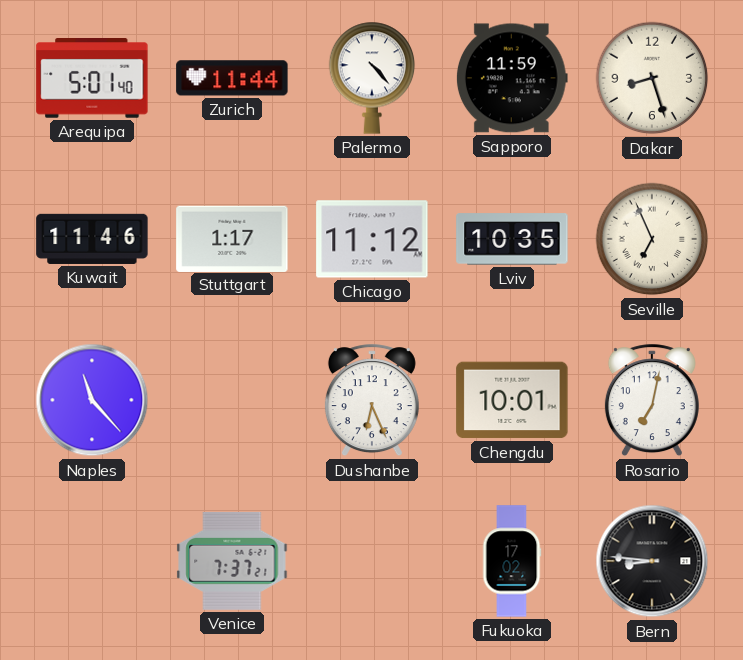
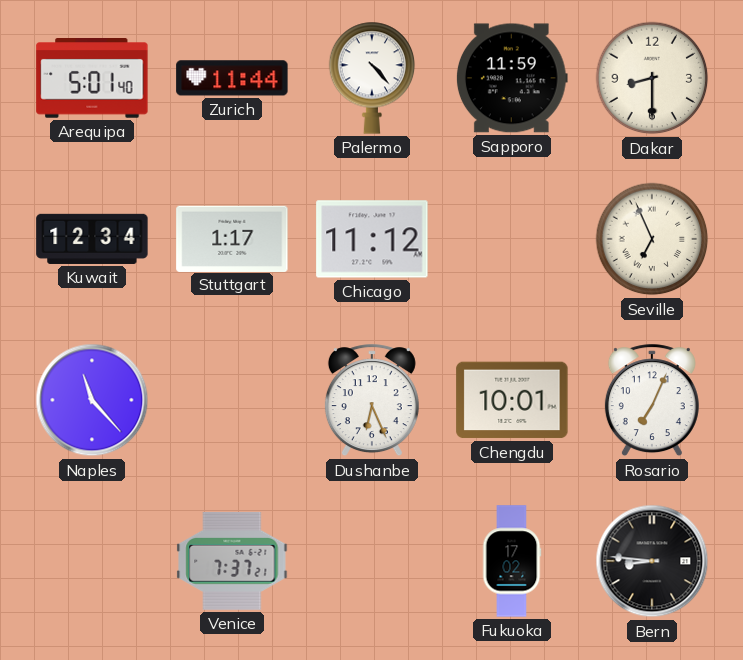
Dakar: 8:27 -> 8:30
Kuwait: 11:46 -> 12:34
Lviv: 10:35 -> none
Rosario: 7:02 -> 7:04
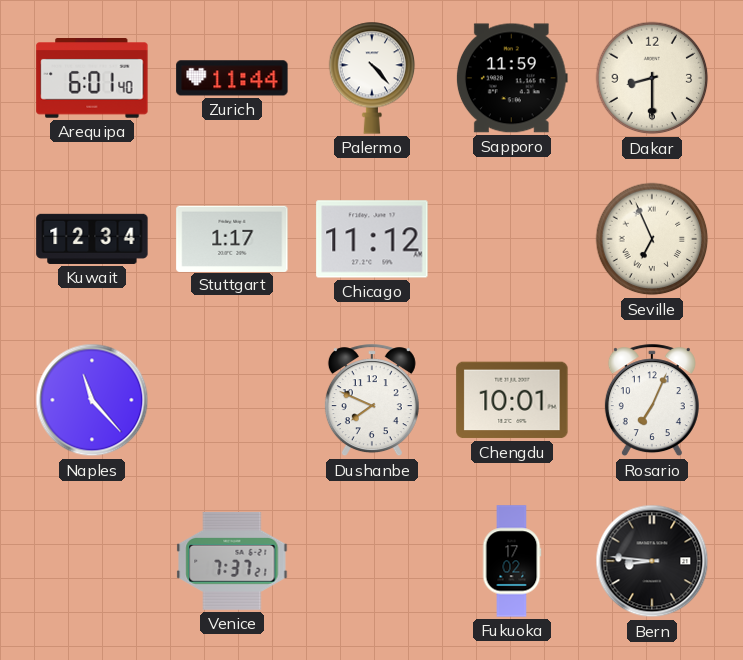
Arequipa: 5:01 -> 6:01
Dushanbe: 6:26 -> 7:49
